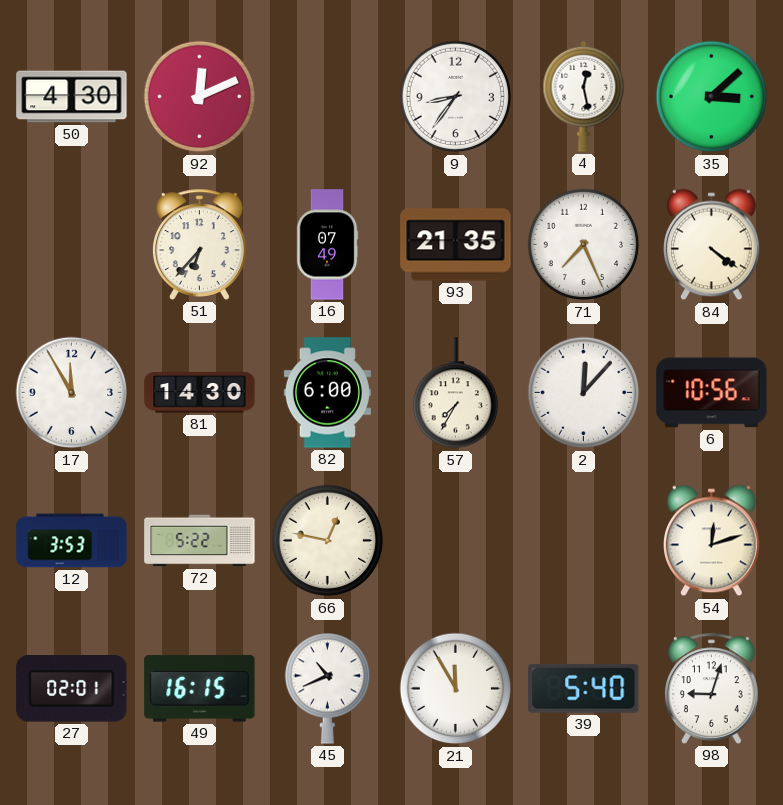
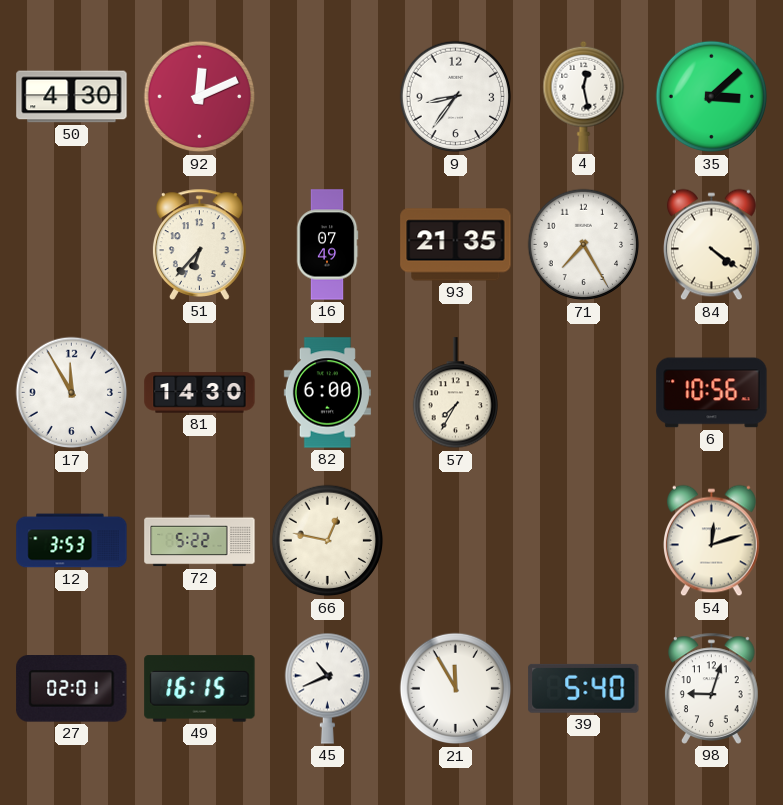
71: 7:26 -> 7:25
2: 12:07 -> none
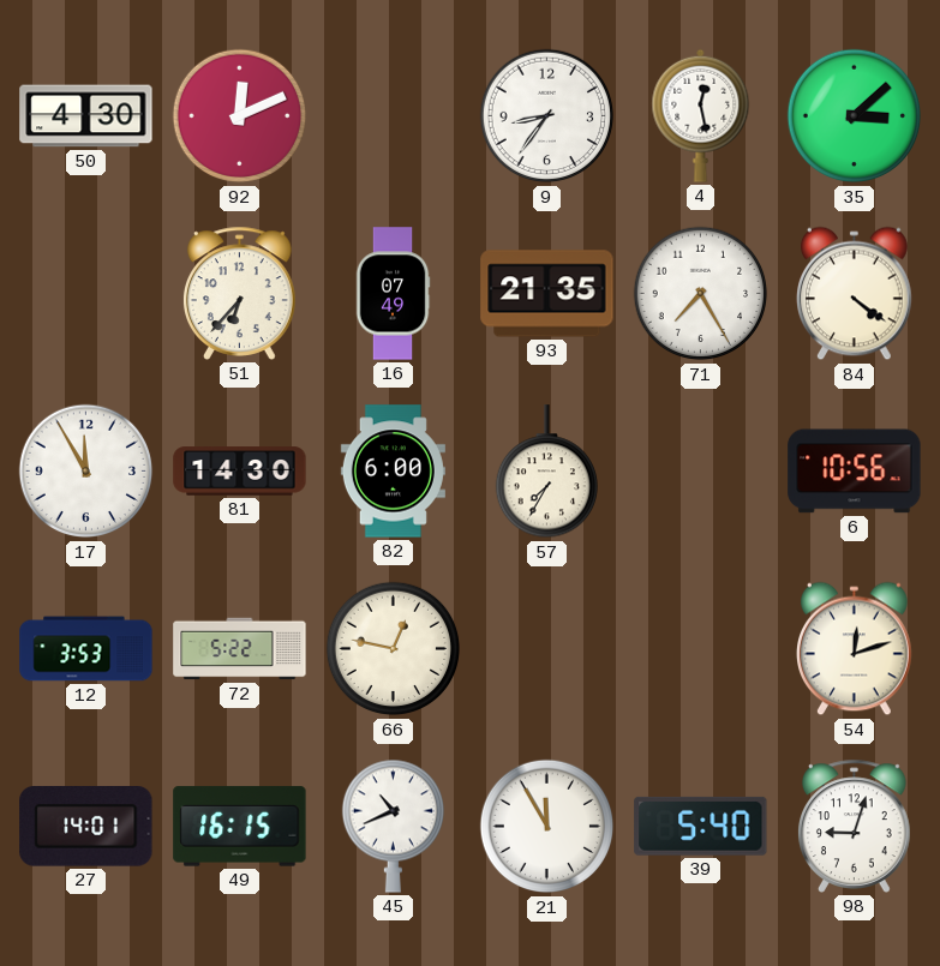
27: 02:01 -> 14:01
